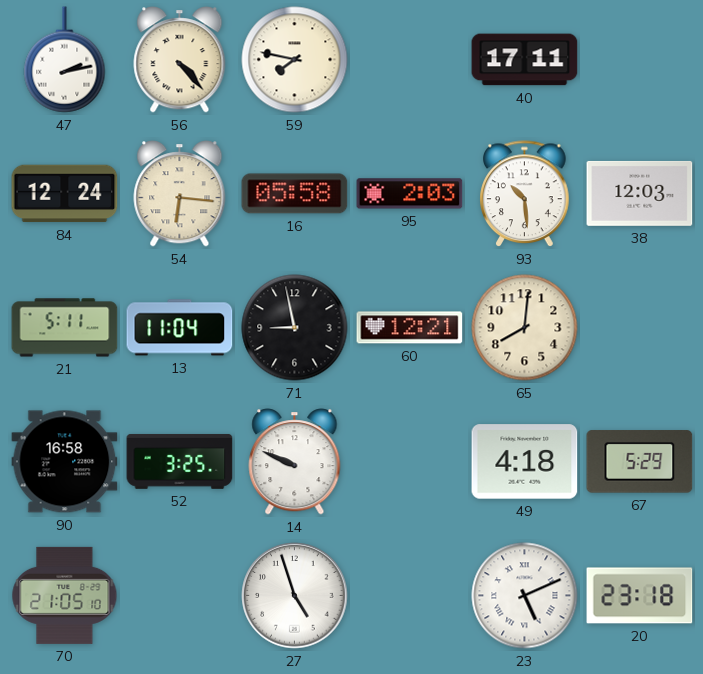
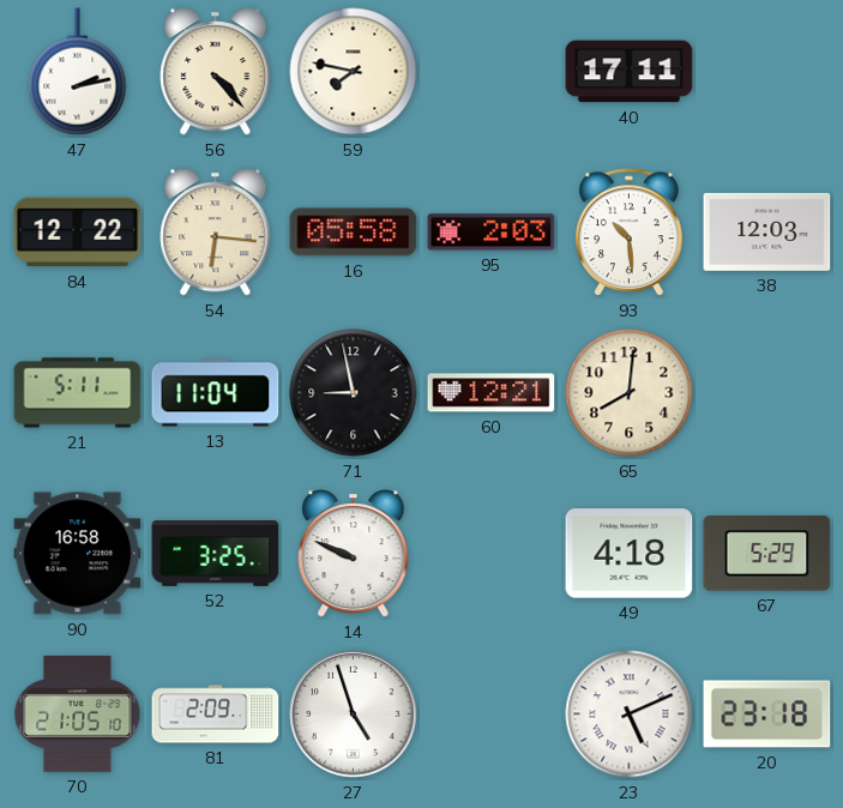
84: 12:24 -> 12:22
81: none -> 2:09
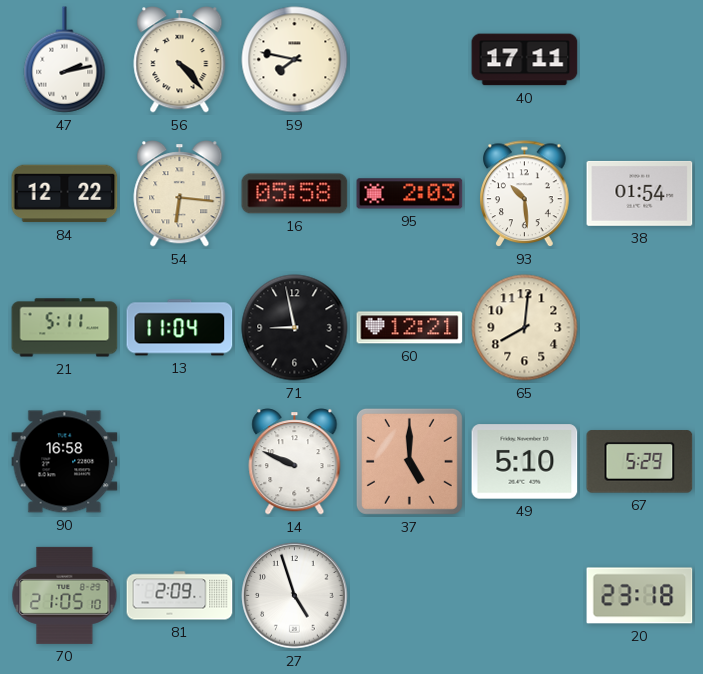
38: 12:03 -> 01:54
52: 3:25 -> none
37: none -> 5:00
49: 4:18 -> 5:10
23: 5:11 -> none
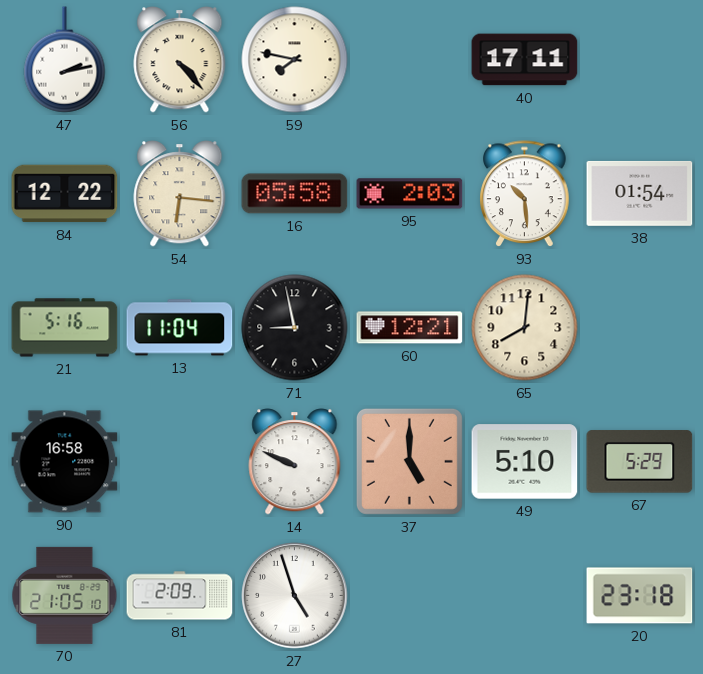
21: 5:11 -> 5:16
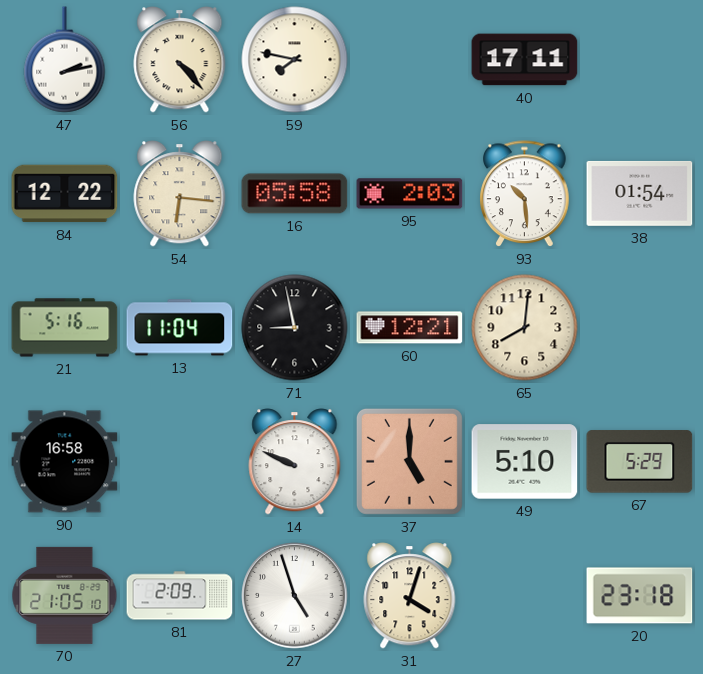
31: none -> 4:03
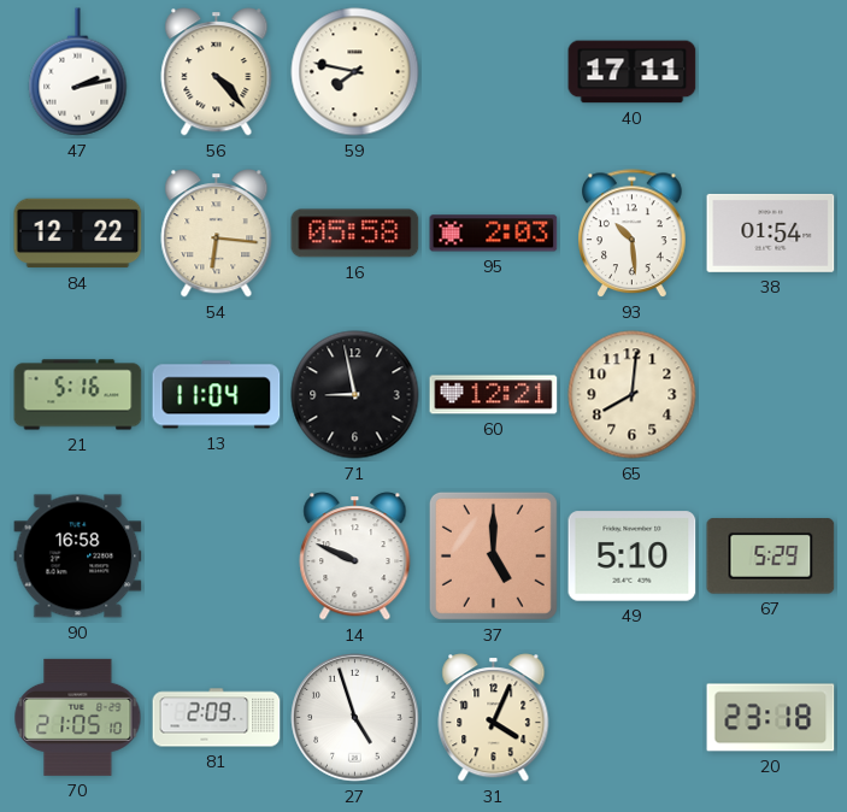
31: 4:03 -> 4:04
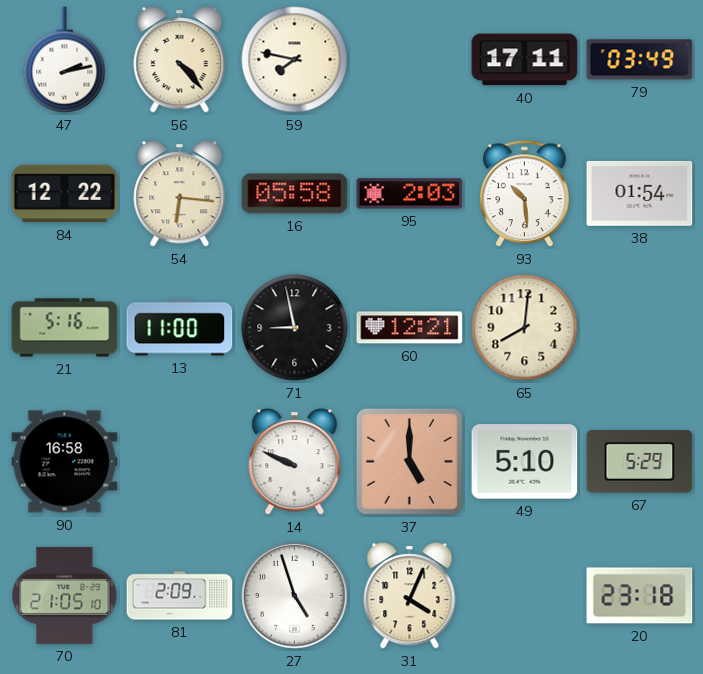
79: none -> 03:49
13: 11:04 -> 11:00
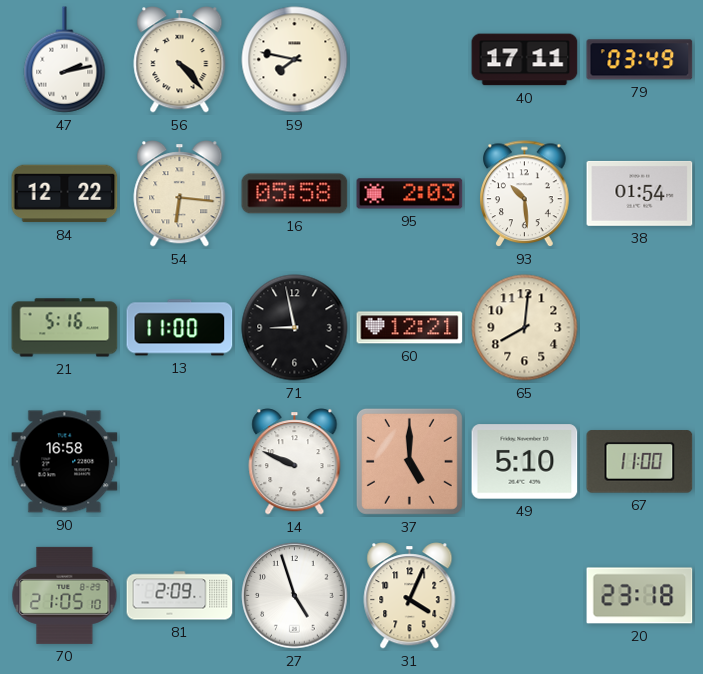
67: 5:29 -> 11:00
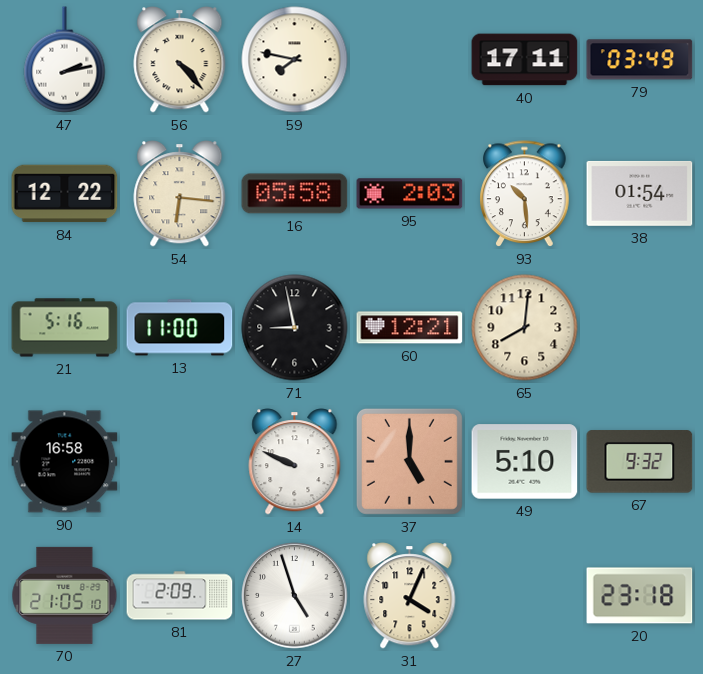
67: 11:00 -> 9:32
